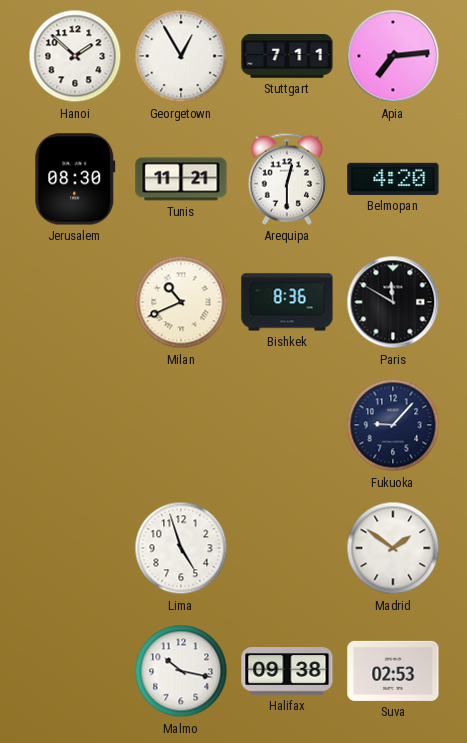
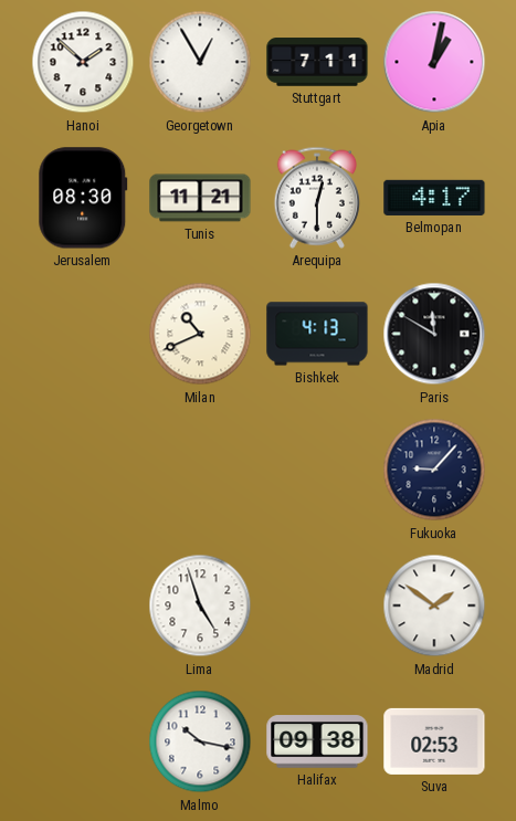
Apia: 7:14 -> 1:02
Belmopan: 4:20 -> 4:17
Bishkek: 8:36 -> 4:13
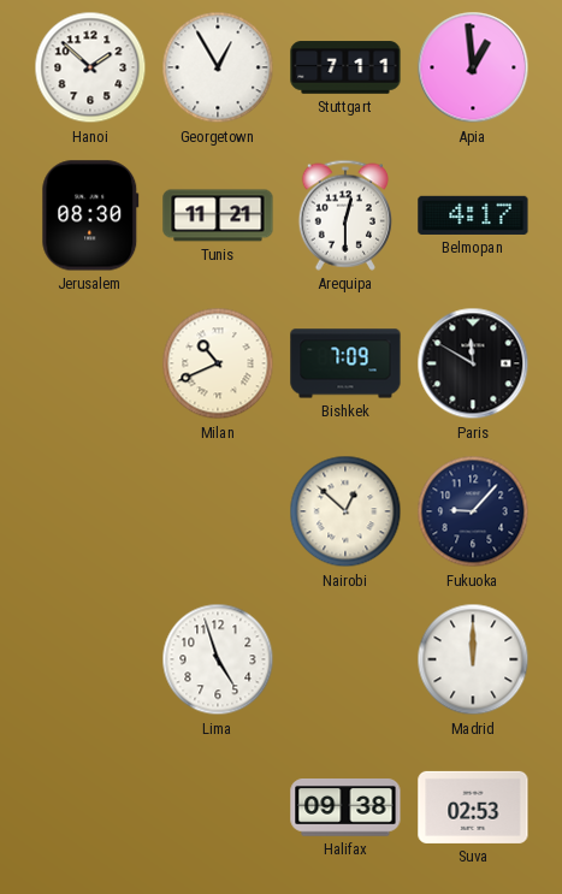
Apia: 1:02 -> 12:59
Bishkek: 4:13 -> 7:09
Nairobi: none -> 12:52
Madrid: 1:51 -> 12:00
Malmo: 10:17 -> none
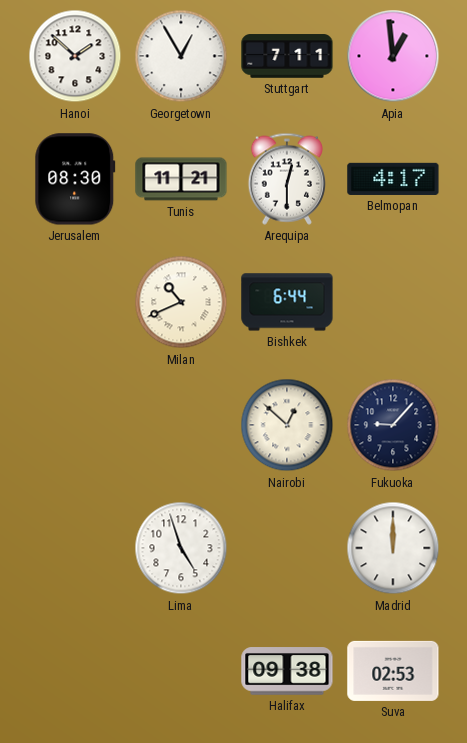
Bishkek: 7:09 -> 6:44
Paris: 11:50 -> none
